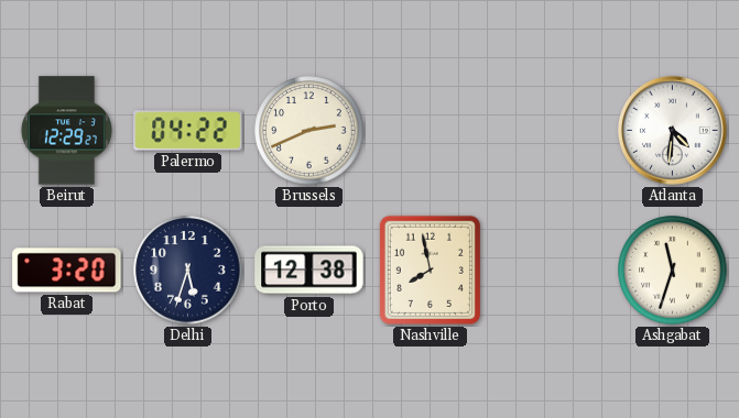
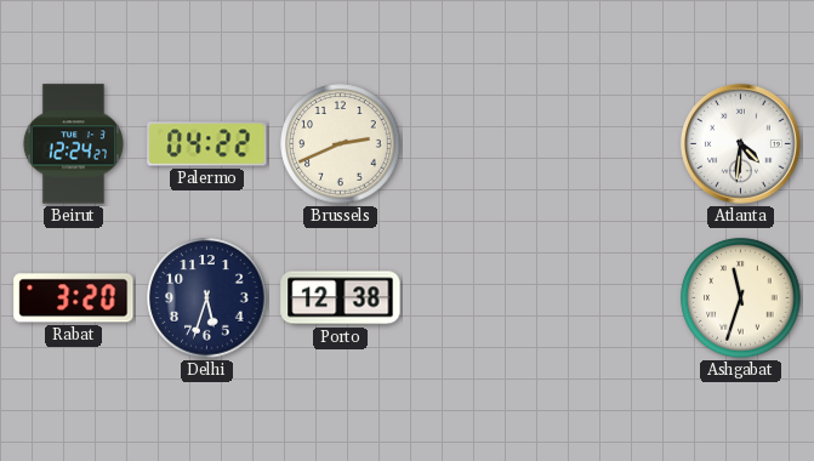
Beirut: 12:29 -> 12:24
Nashville: 7:58 -> none
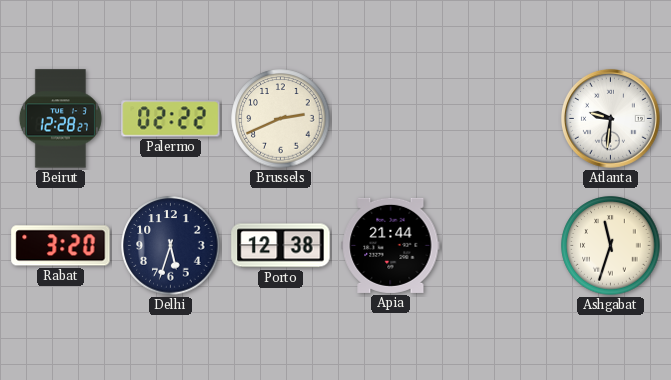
Beirut: 12:24 -> 12:28
Palermo: 04:22 -> 02:22
Atlanta: 4:31 -> 9:31
Apia: none -> 21:44
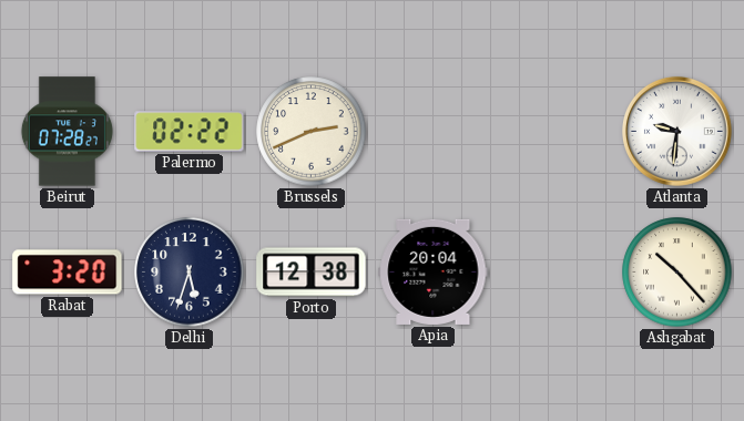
Beirut: 12:28 -> 07:28
Apia: 21:44 -> 20:04
Ashgabat: 11:33 -> 10:23
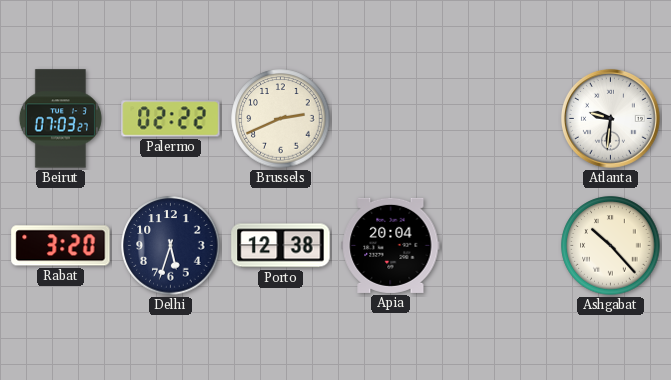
Beirut: 07:28 -> 07:03
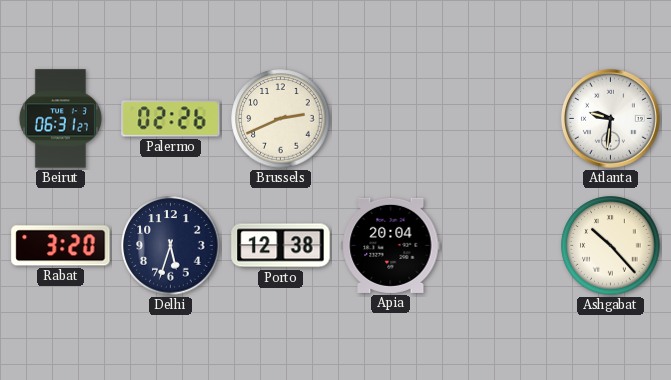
Beirut: 07:03 -> 06:31
Palermo: 02:22 -> 02:26
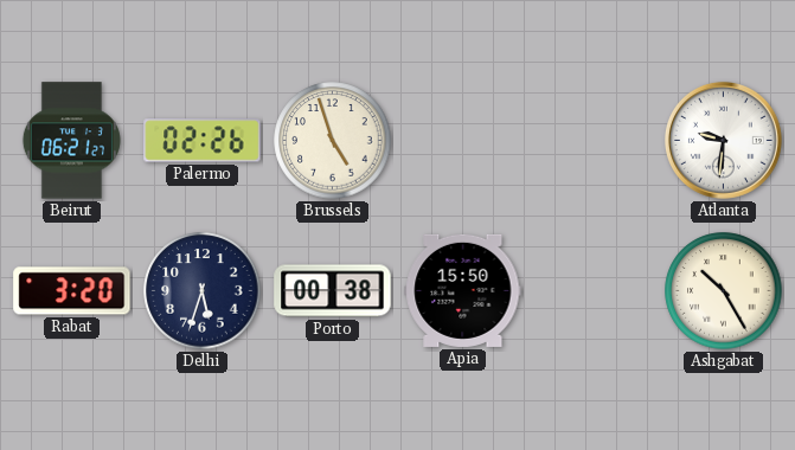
Beirut: 06:31 -> 06:21
Brussels: 2:41 -> 4:57
Porto: 12:38 -> 00:38
Apia: 20:04 -> 15:50
Ashgabat: 10:23 -> 10:25
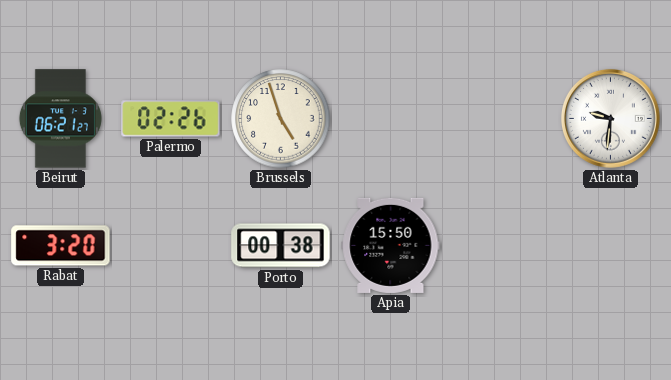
Delhi: 5:33 -> none
Ashgabat: 10:25 -> none
